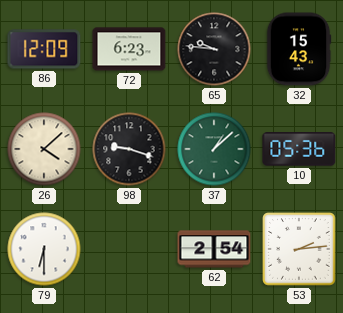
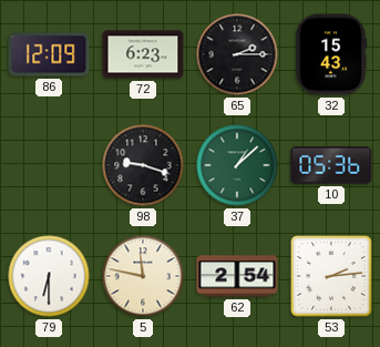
65: 9:46 -> 2:15
26: 4:08 -> none
5: none -> 11:47
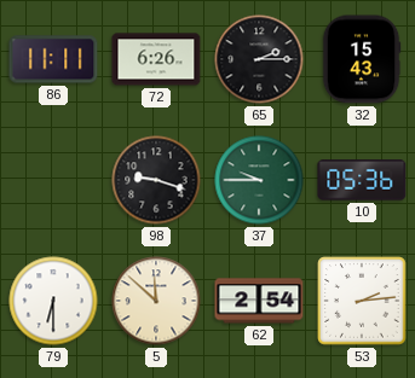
86: 12:09 -> 11:11
72: 6:23 -> 6:26
37: 1:08 -> 9:45
5: 11:47 -> 11:52
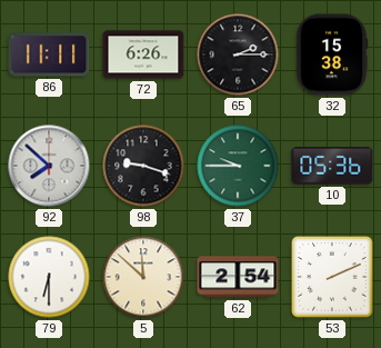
32: 15:43 -> 15:38
92: none -> 7:52
53: 2:14 -> 2:11
